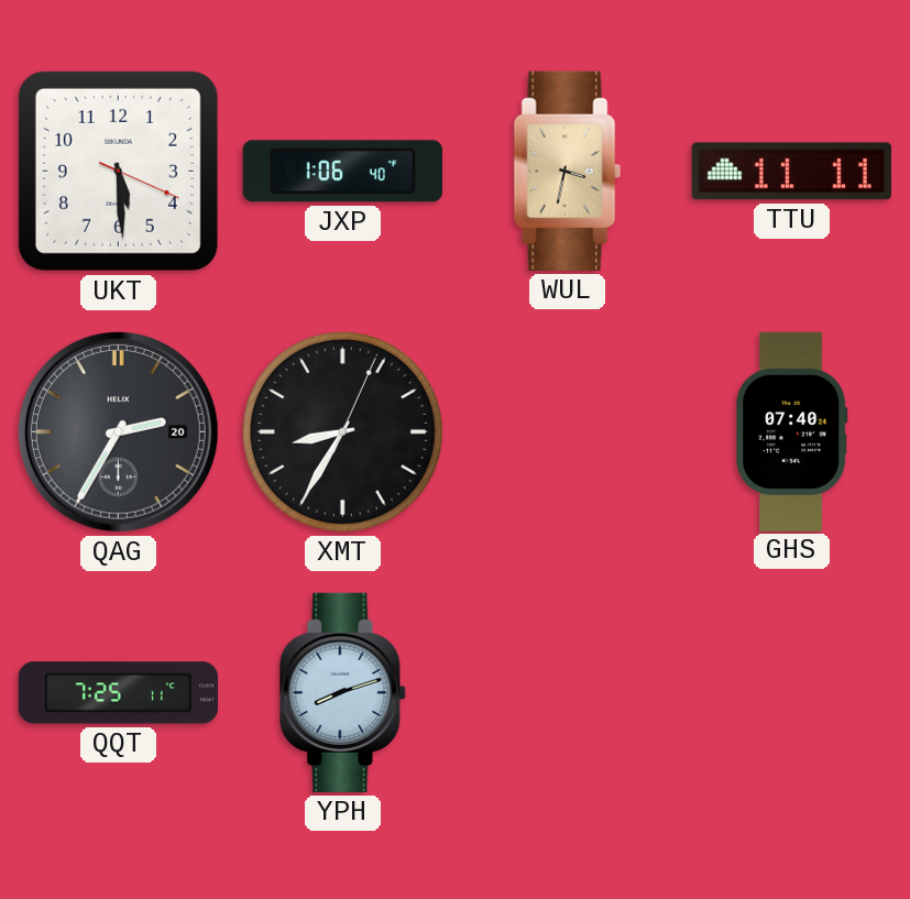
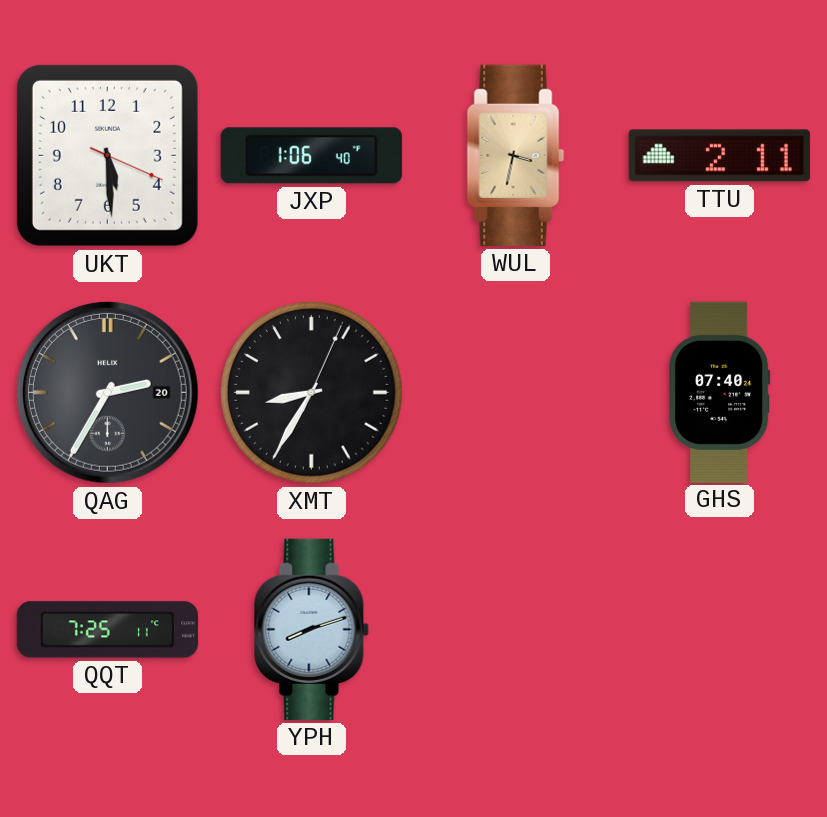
TTU: 11:11 -> 2:11
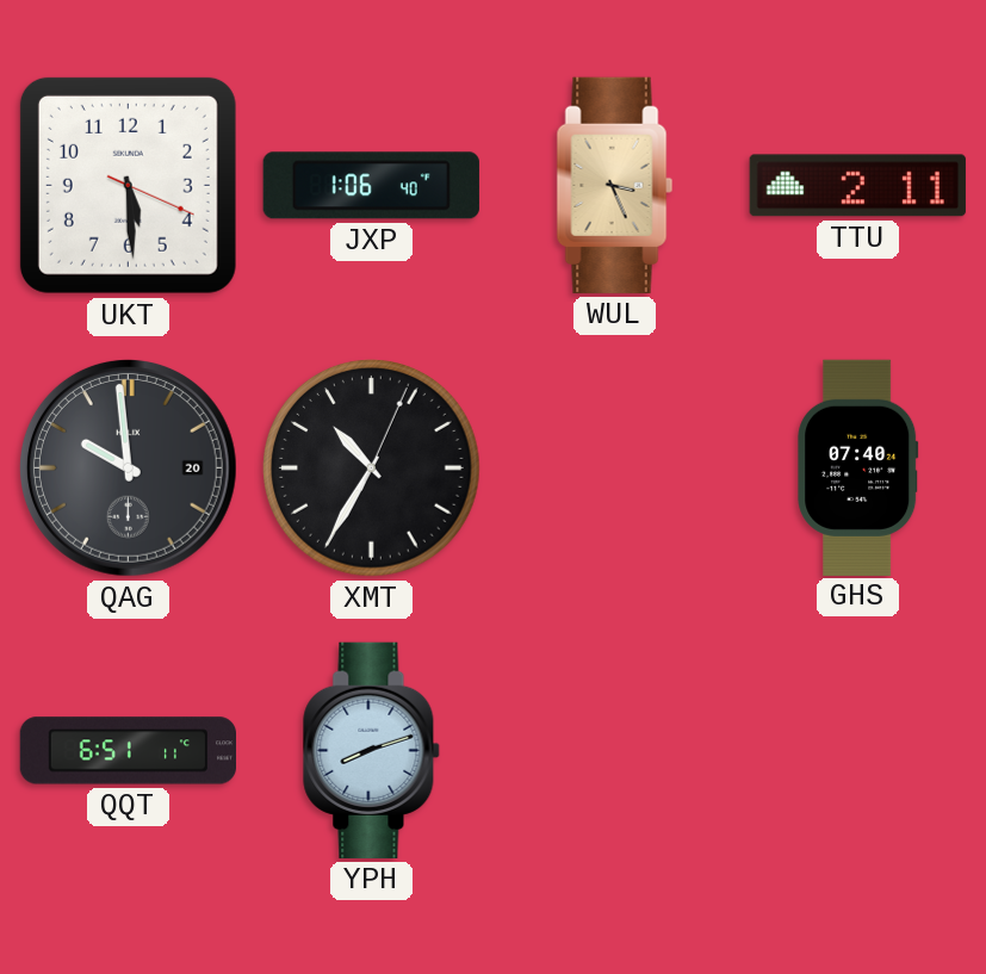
WUL: 3:32 -> 3:26
QAG: 2:35 -> 9:59
XMT: 8:35 -> 10:35
QQT: 7:25 -> 6:51
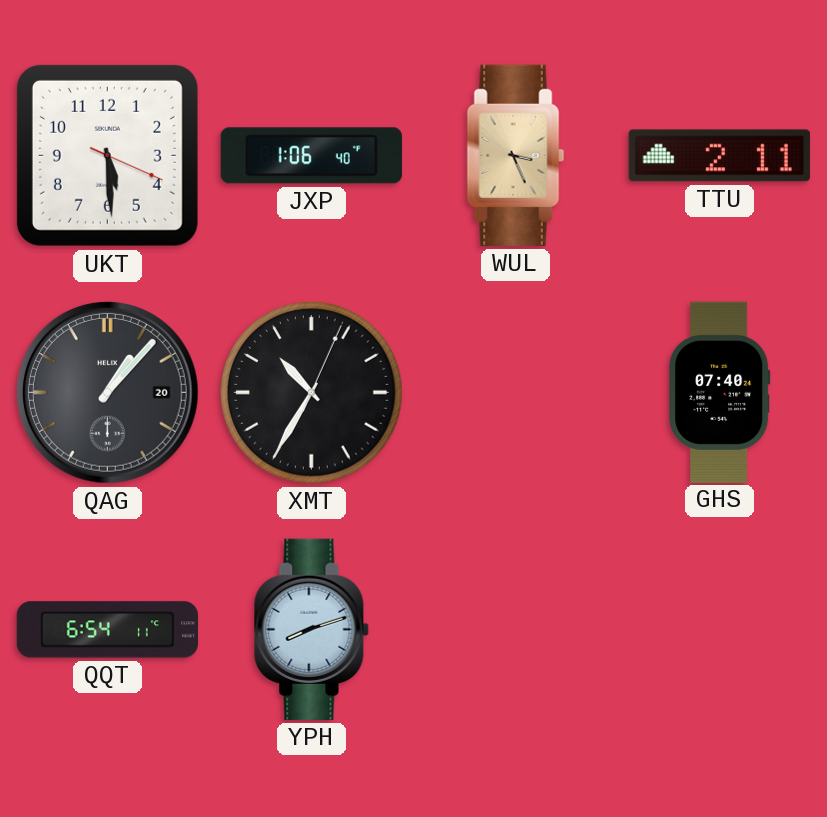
QAG: 9:59 -> 1:07
QQT: 6:51 -> 6:54
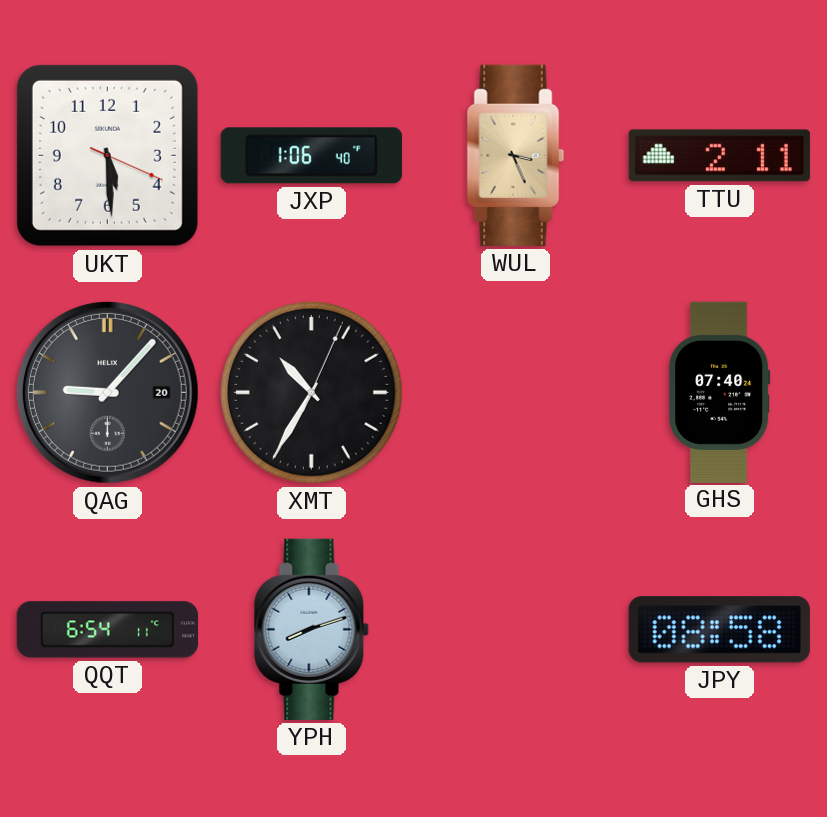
QAG: 1:07 -> 9:07
JPY: none -> 08:58
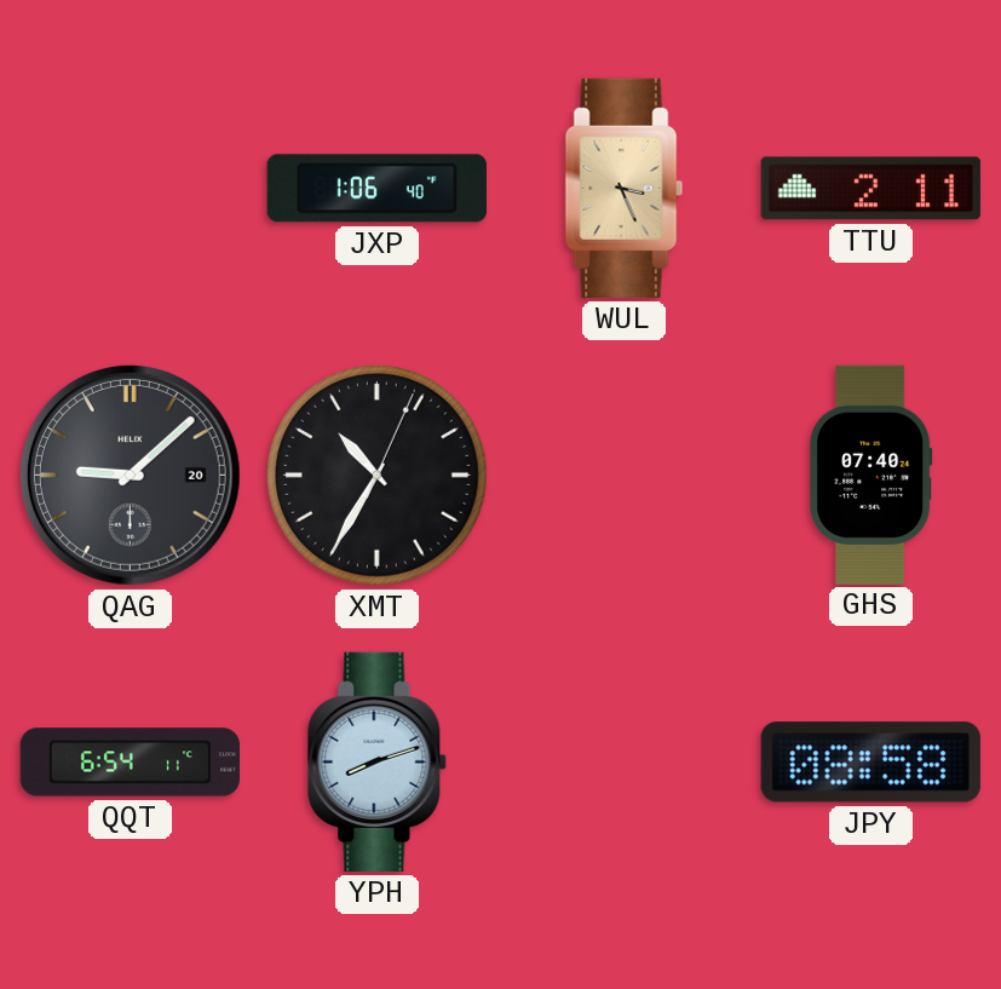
UKT: 5:29 -> none
QAG: 9:07 -> 9:08
